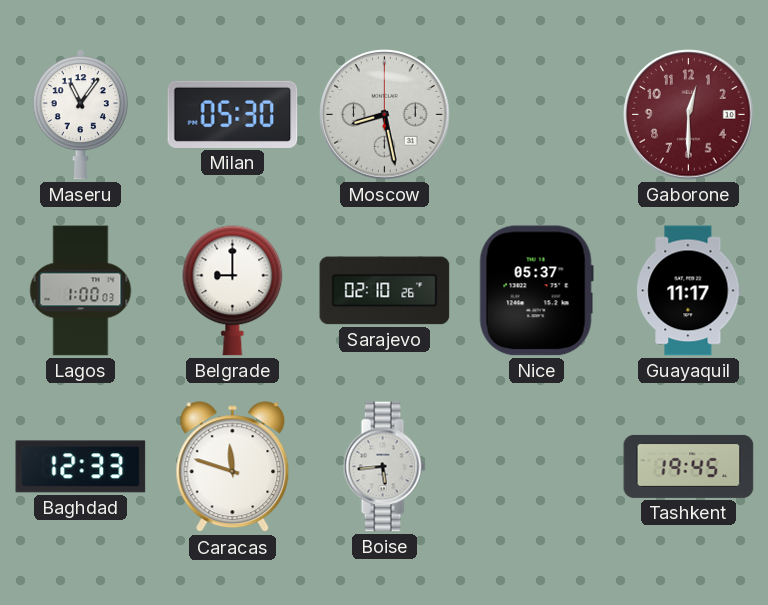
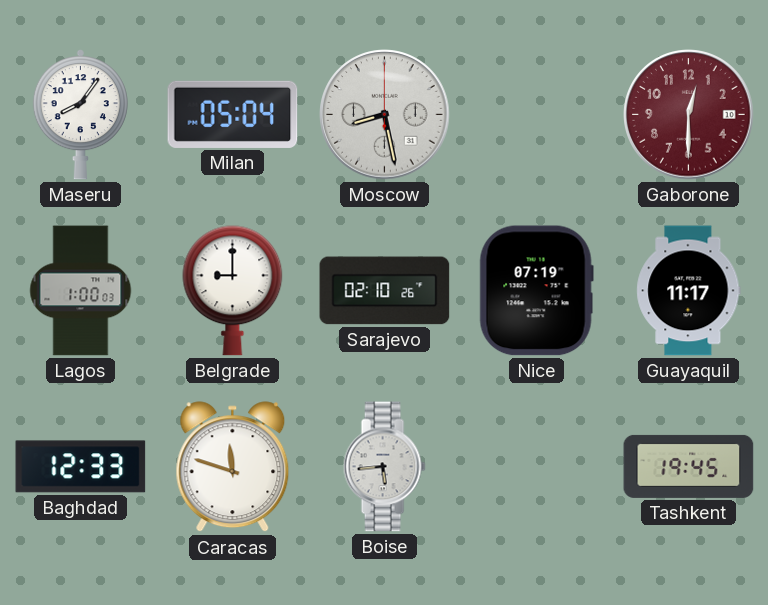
Maseru: 11:06 -> 8:06
Milan: 05:30 -> 05:04
Nice: 05:37 -> 07:19
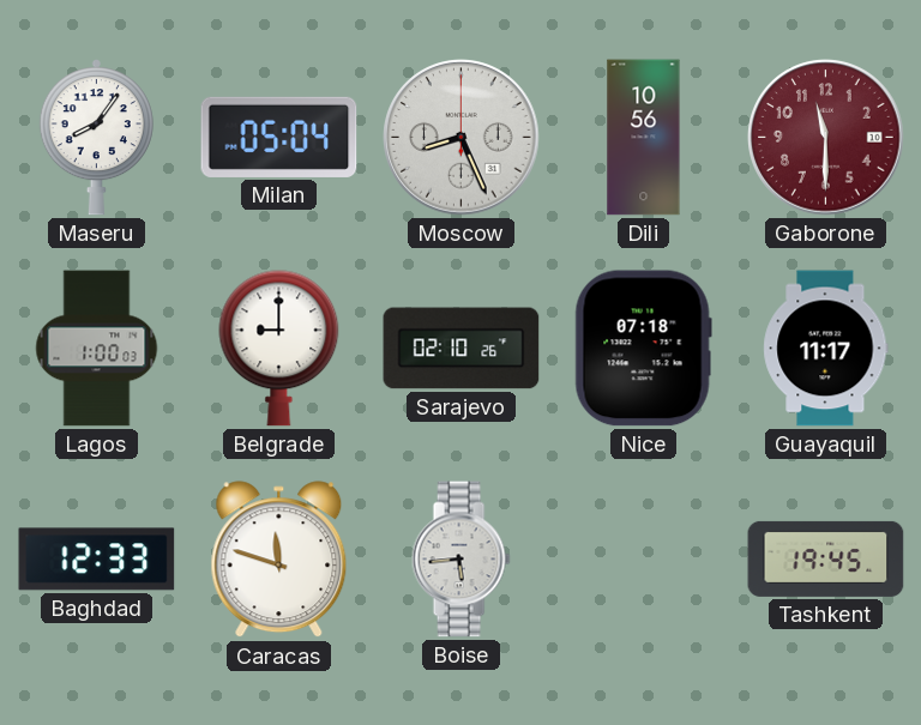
Moscow: 8:28 -> 8:26
Dili: none -> 10:56
Gaborone: 12:30 -> 11:30
Nice: 07:19 -> 07:18
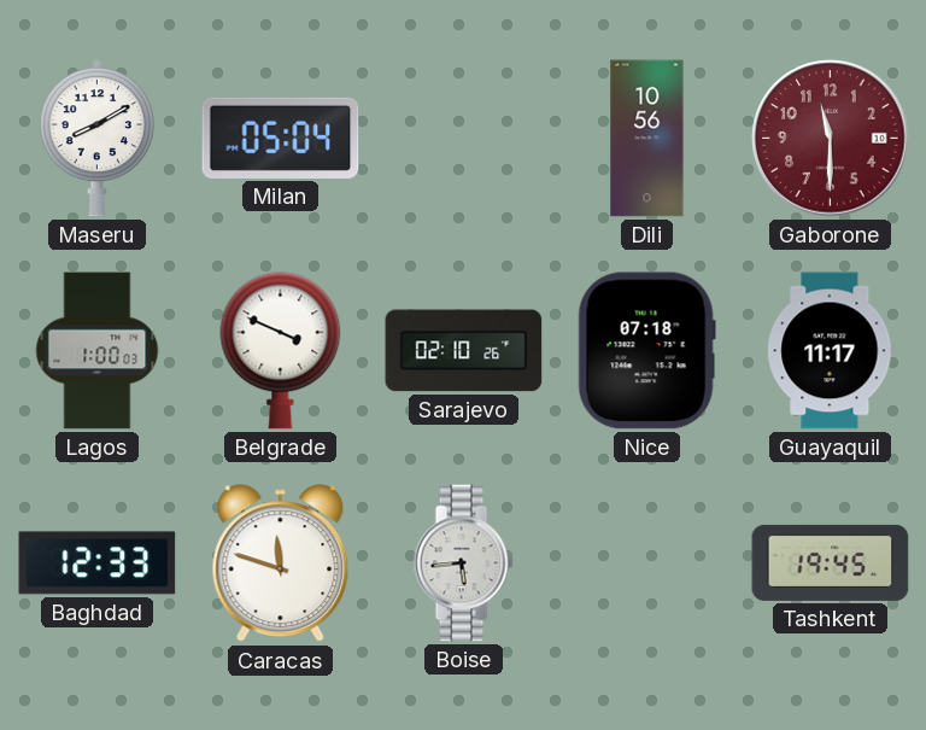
Maseru: 8:06 -> 8:10
Moscow: 8:26 -> none
Belgrade: 9:00 -> 3:49
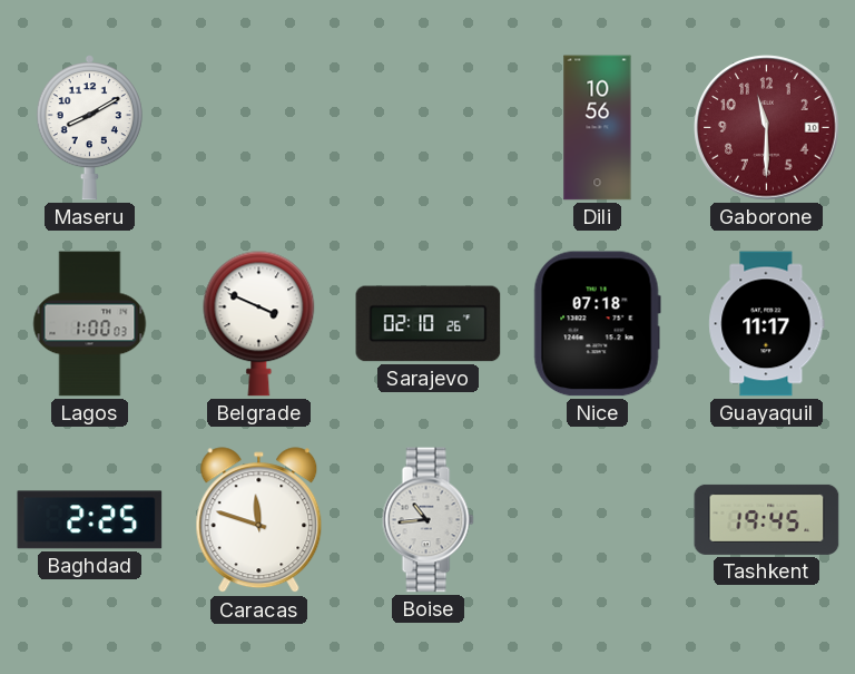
Milan: 05:04 -> none
Baghdad: 12:33 -> 2:25
Boise: 5:44 -> 10:44
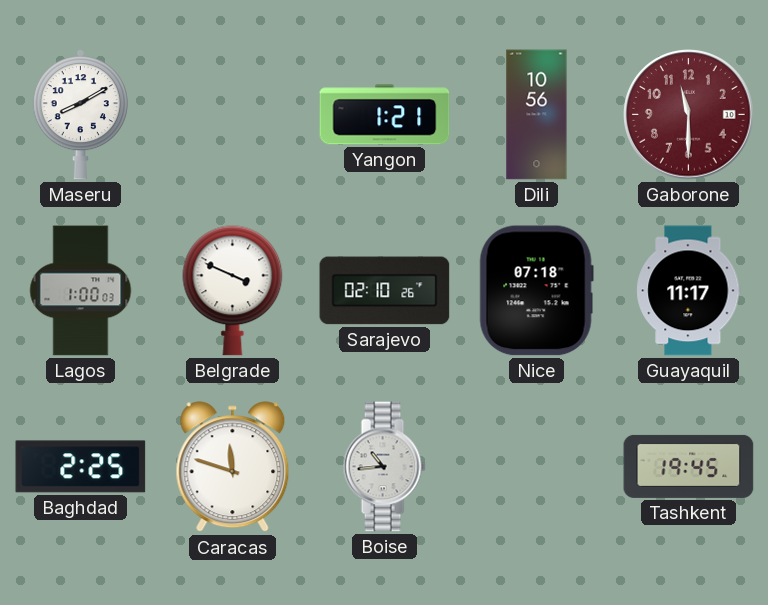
Yangon: none -> 1:21
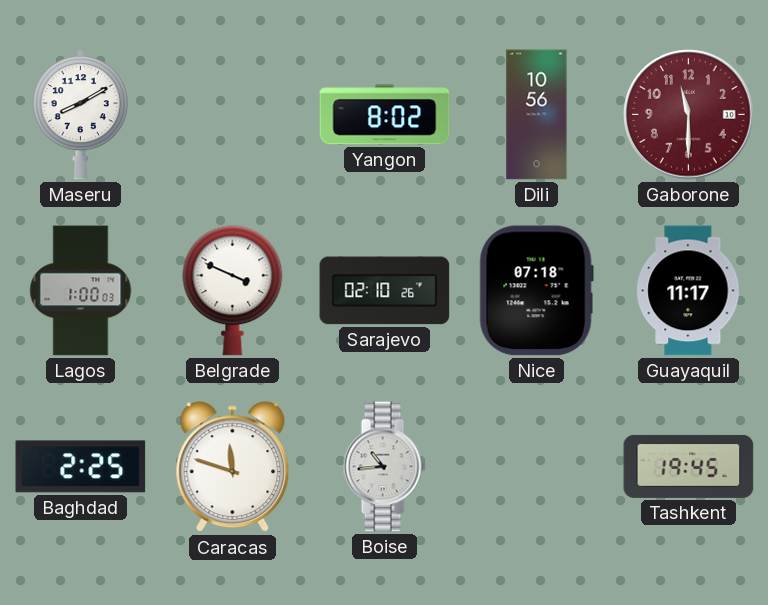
Yangon: 1:21 -> 8:02
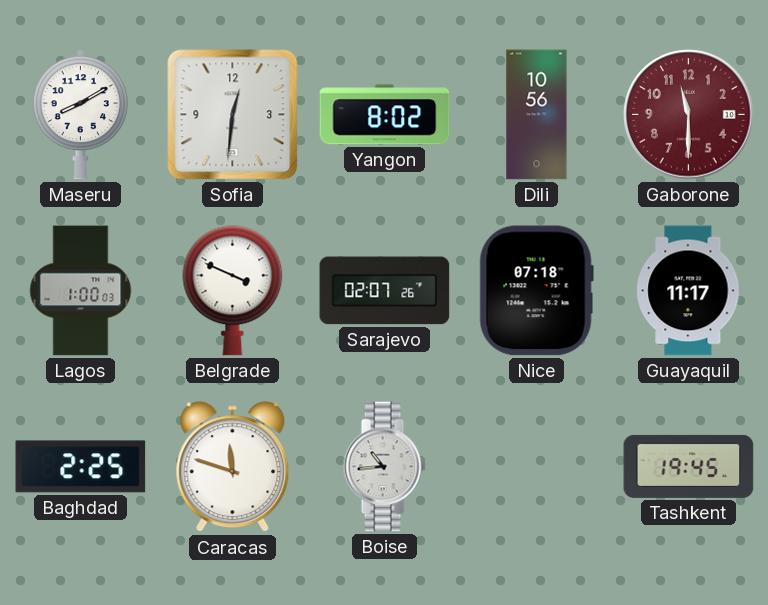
Sofia: none -> 12:31
Sarajevo: 02:10 -> 02:07
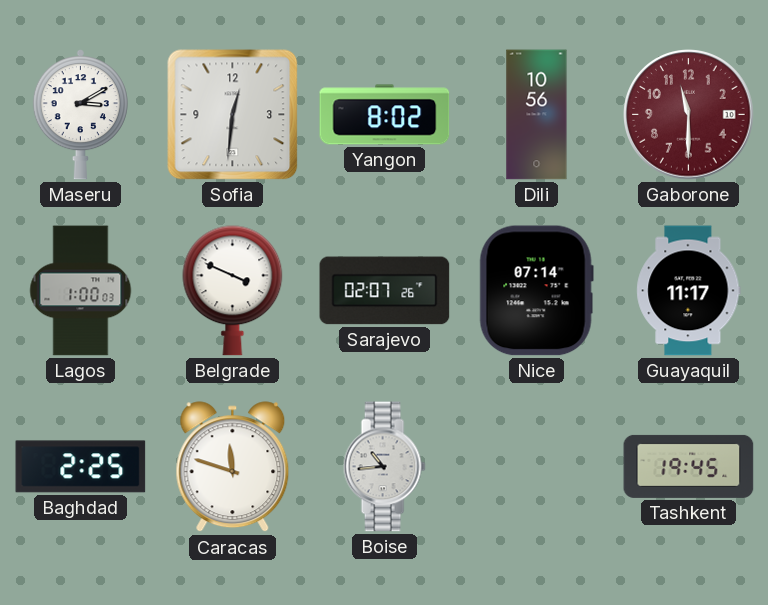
Maseru: 8:10 -> 3:10
Nice: 07:18 -> 07:14
